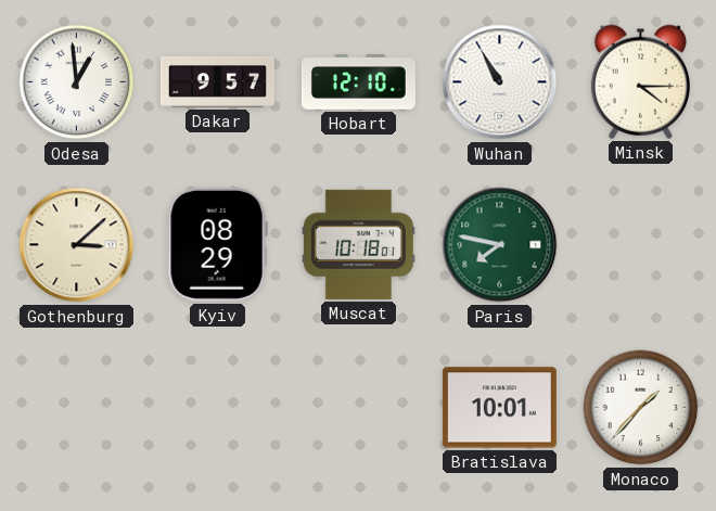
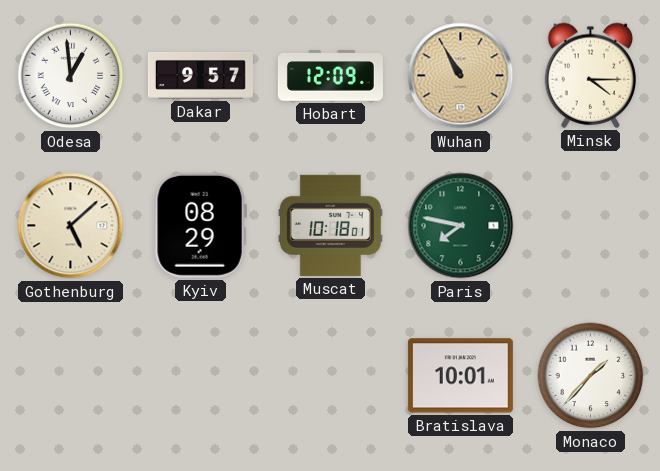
Hobart: 12:10 -> 12:09
Wuhan dial: white -> champagne
Gothenburg: 3:08 -> 5:08
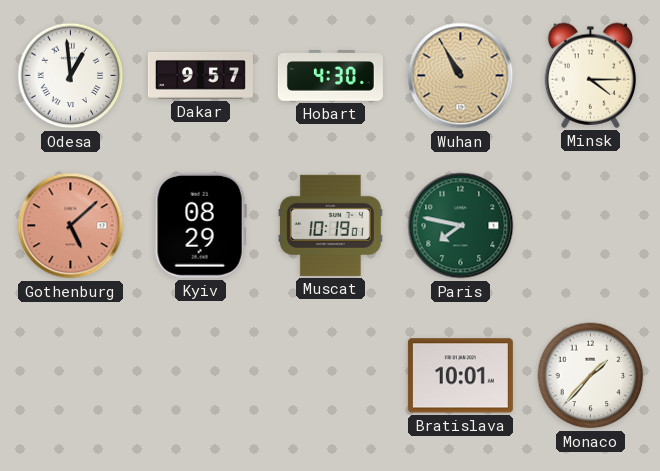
Hobart: 12:09 -> 4:30
Gothenburg dial: cream -> salmon
Muscat: 10:18 -> 10:19
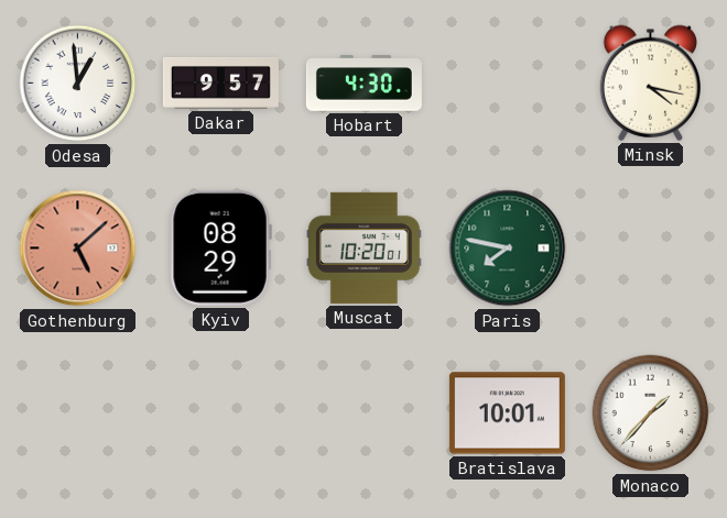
Wuhan: 10:55 -> none
Minsk: 4:15 -> 4:17
Muscat: 10:19 -> 10:20
